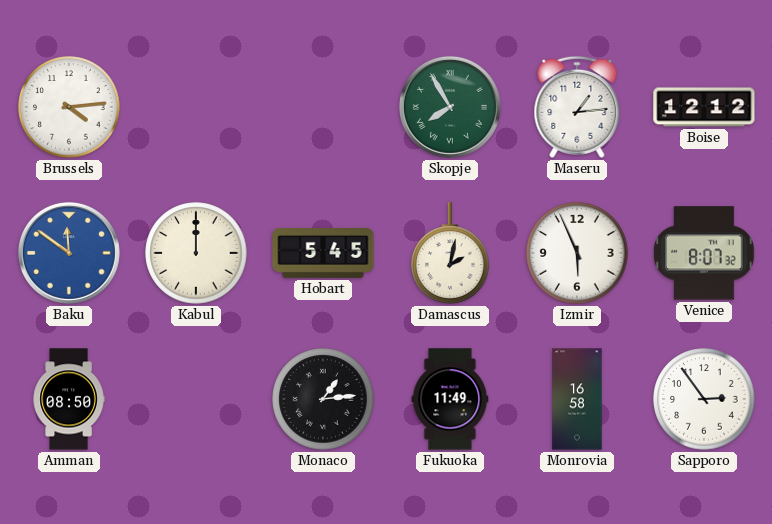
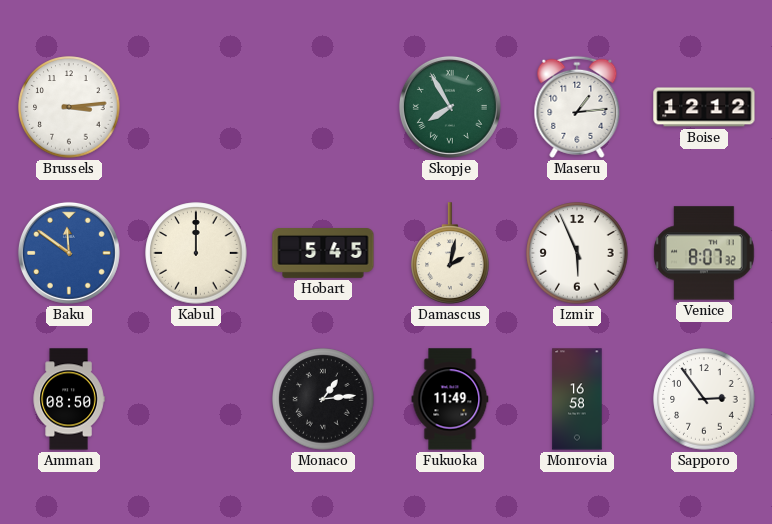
Brussels: 4:14 -> 3:14
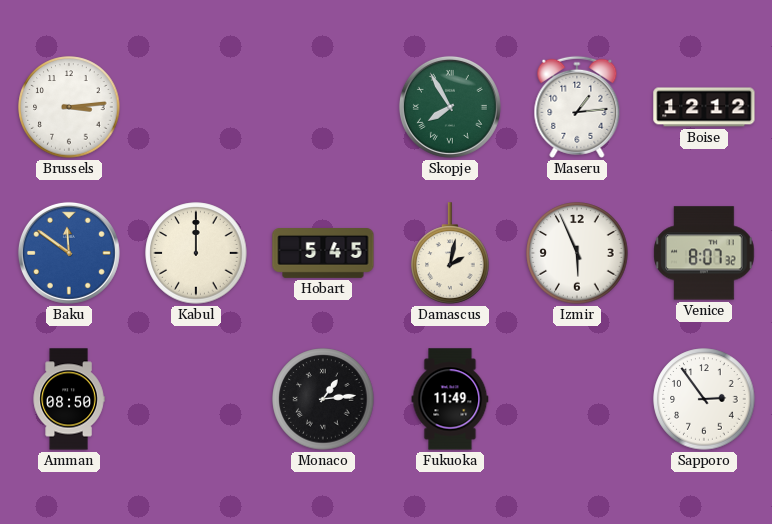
Monrovia: 16:58 -> none
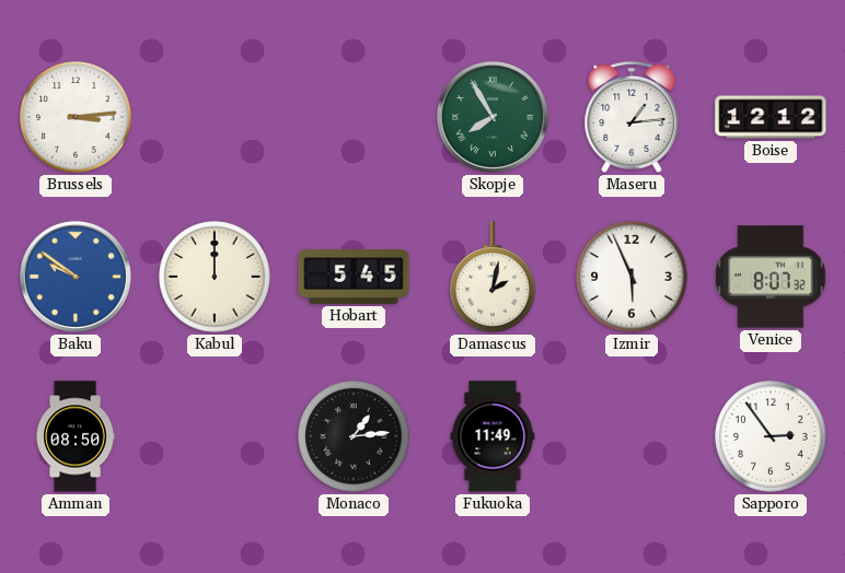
Baku: 11:51 -> 9:51
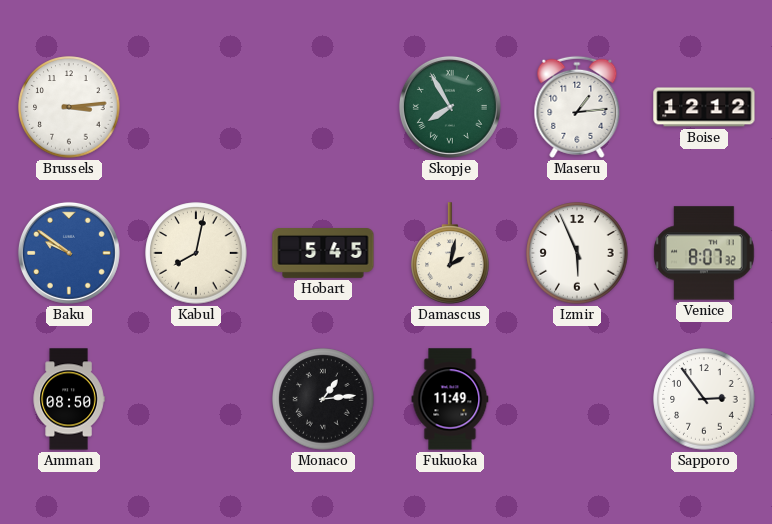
Kabul: 12:00 -> 8:02
